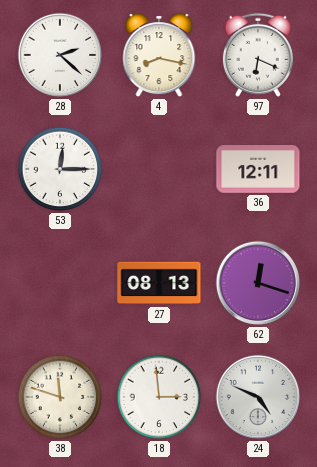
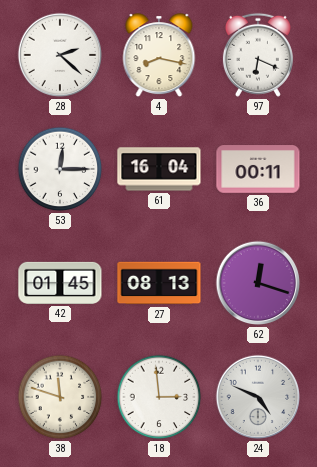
61: none -> 16:04
36: 12:11 -> 00:11
42: none -> 01:45
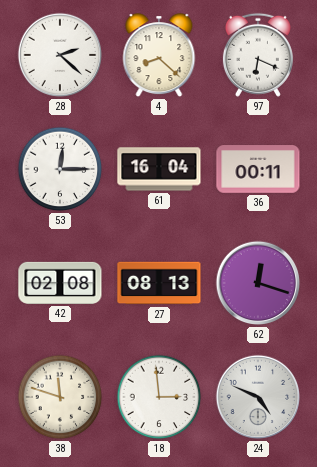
4: 8:17 -> 8:22
42: 01:45 -> 02:08
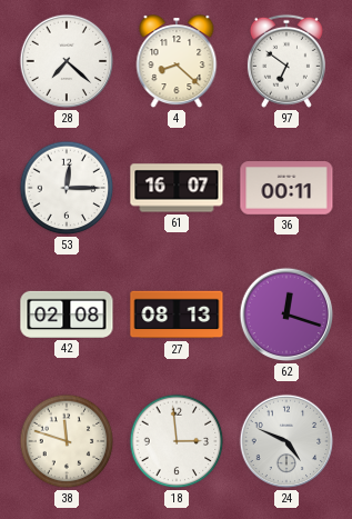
28: 2:22 -> 7:22
97: 6:19 -> 6:51
61: 16:04 -> 16:07
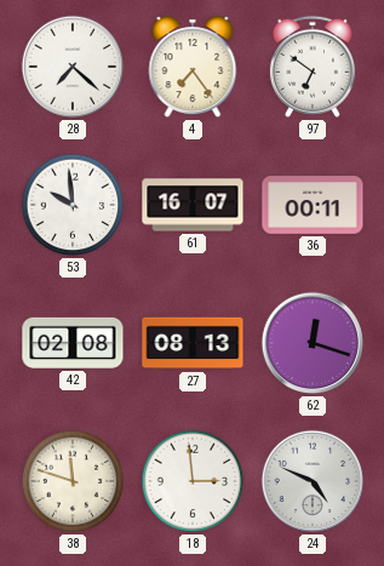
4: 8:22 -> 7:24
53: 12:15 -> 9:59
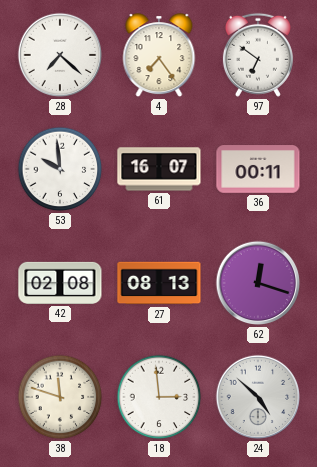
24: 4:49 -> 4:52
